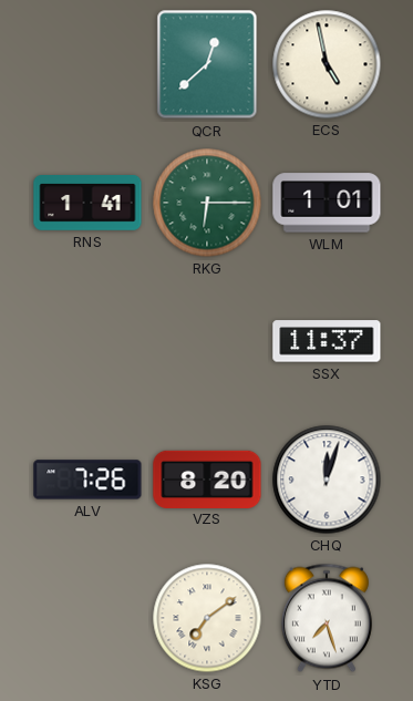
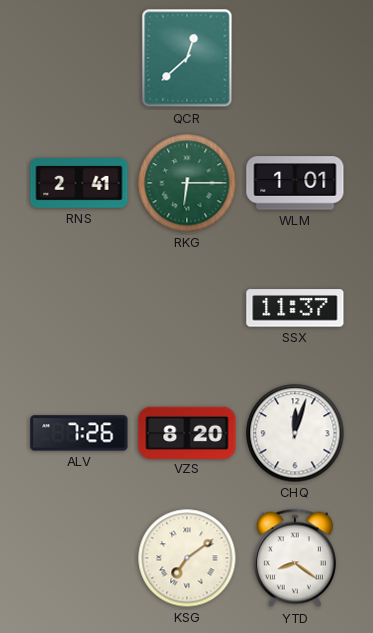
ECS: 4:58 -> none
RNS: 1:41 -> 2:41
YTD: 7:27 -> 8:21
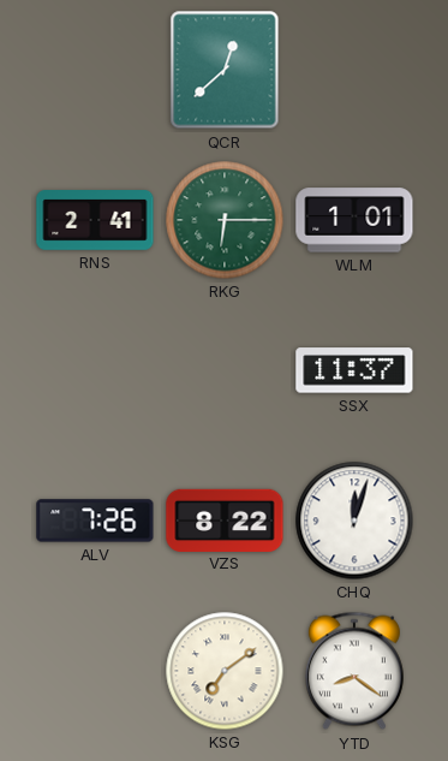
VZS: 8:20 -> 8:22
